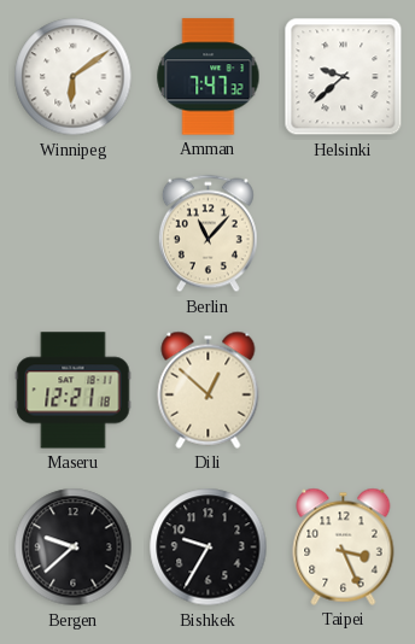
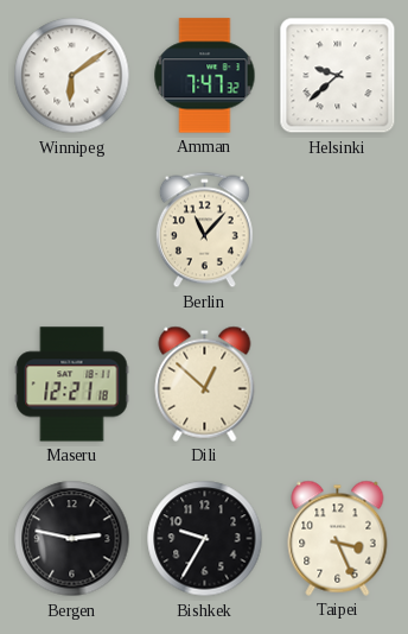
Bergen: 9:38 -> 2:47
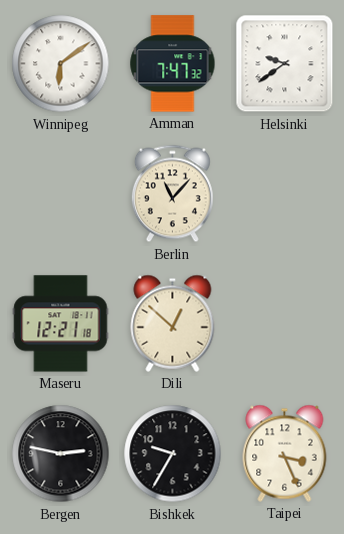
Helsinki: 9:38 -> 9:39
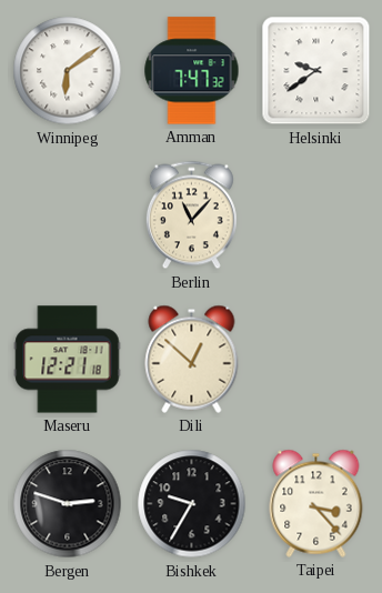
Bergen: 2:47 -> 2:48
Taipei: 3:26 -> 3:23
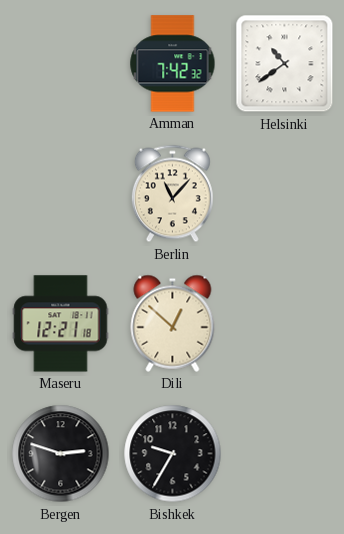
Winnipeg: 6:09 -> none
Amman: 7:47 -> 7:42
Helsinki: 9:39 -> 10:39
Taipei: 3:23 -> none
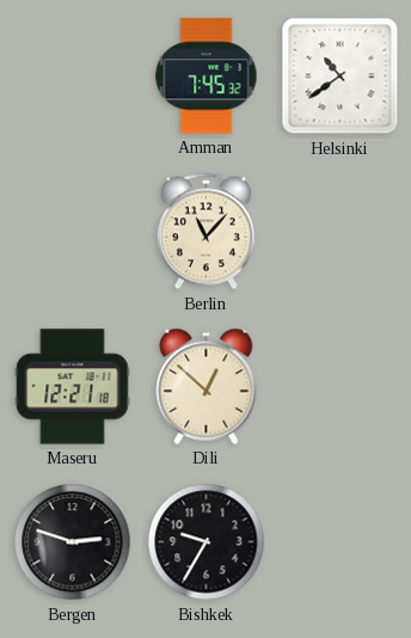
Amman: 7:42 -> 7:45
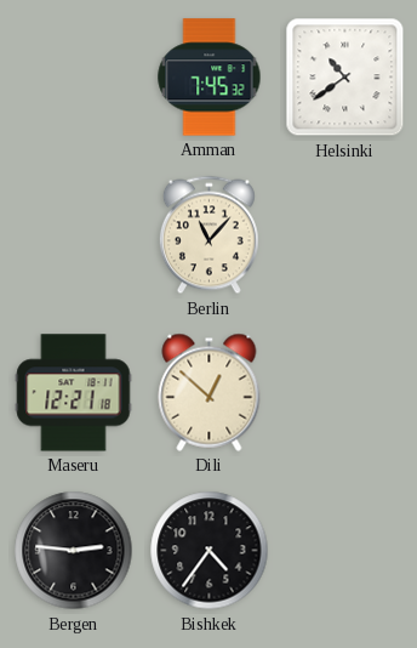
Bergen: 2:48 -> 2:46
Bishkek: 9:35 -> 4:36
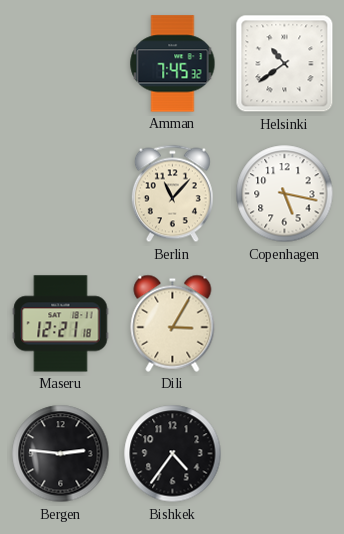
Copenhagen: none -> 5:17
Dili: 12:52 -> 3:05
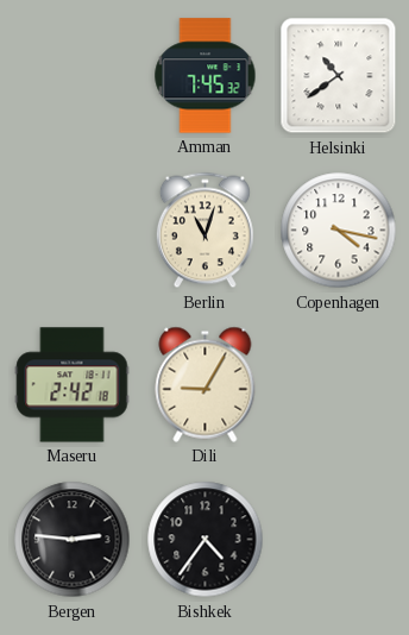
Berlin: 11:07 -> 11:03
Copenhagen: 5:17 -> 4:17
Maseru: 12:21 -> 2:42
Dili: 3:05 -> 9:05
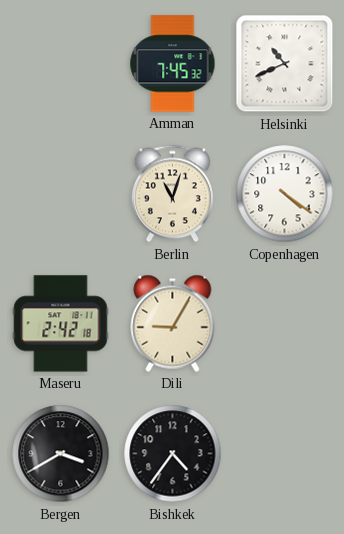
Helsinki: 10:39 -> 10:41
Copenhagen: 4:17 -> 4:21
Bergen: 2:46 -> 3:40
